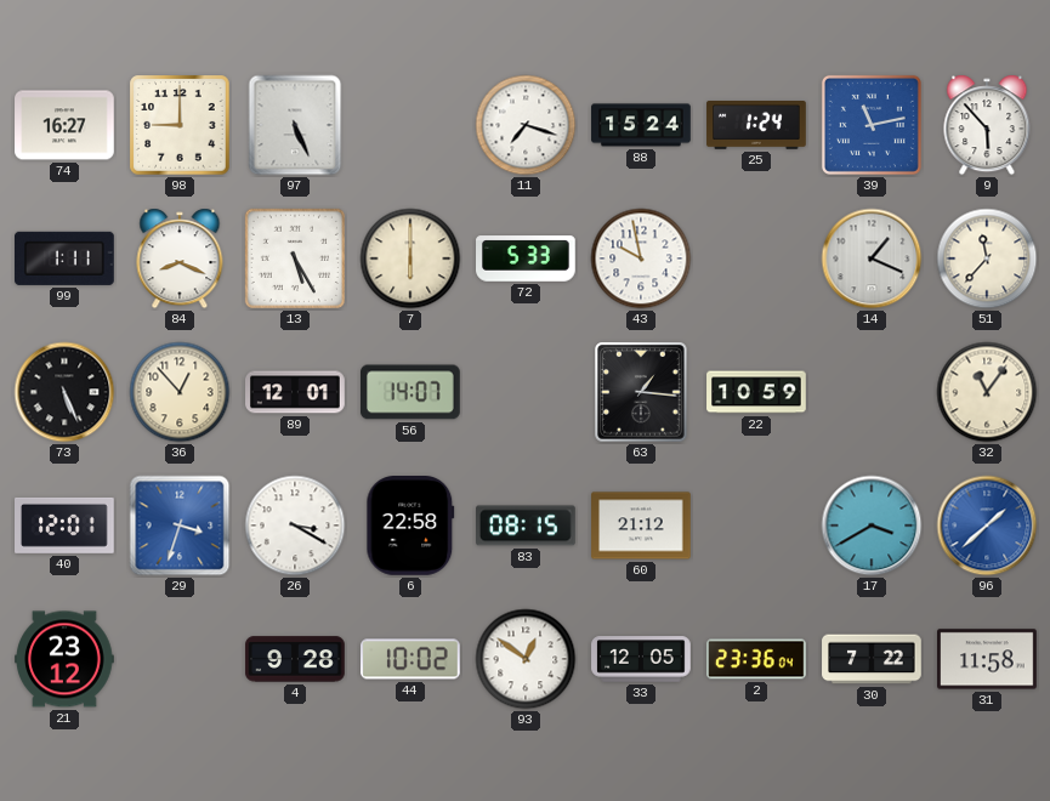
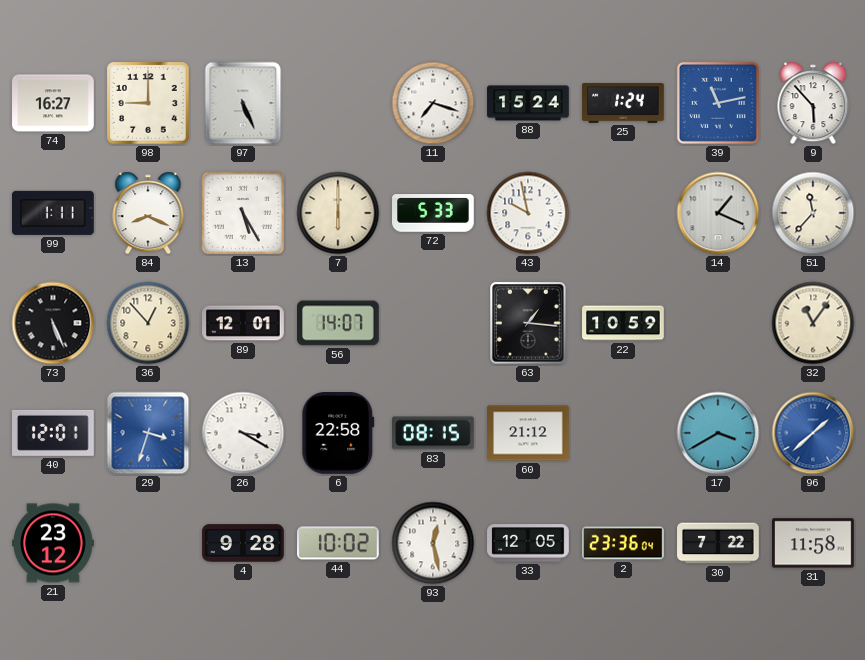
93: 12:51 -> 12:28
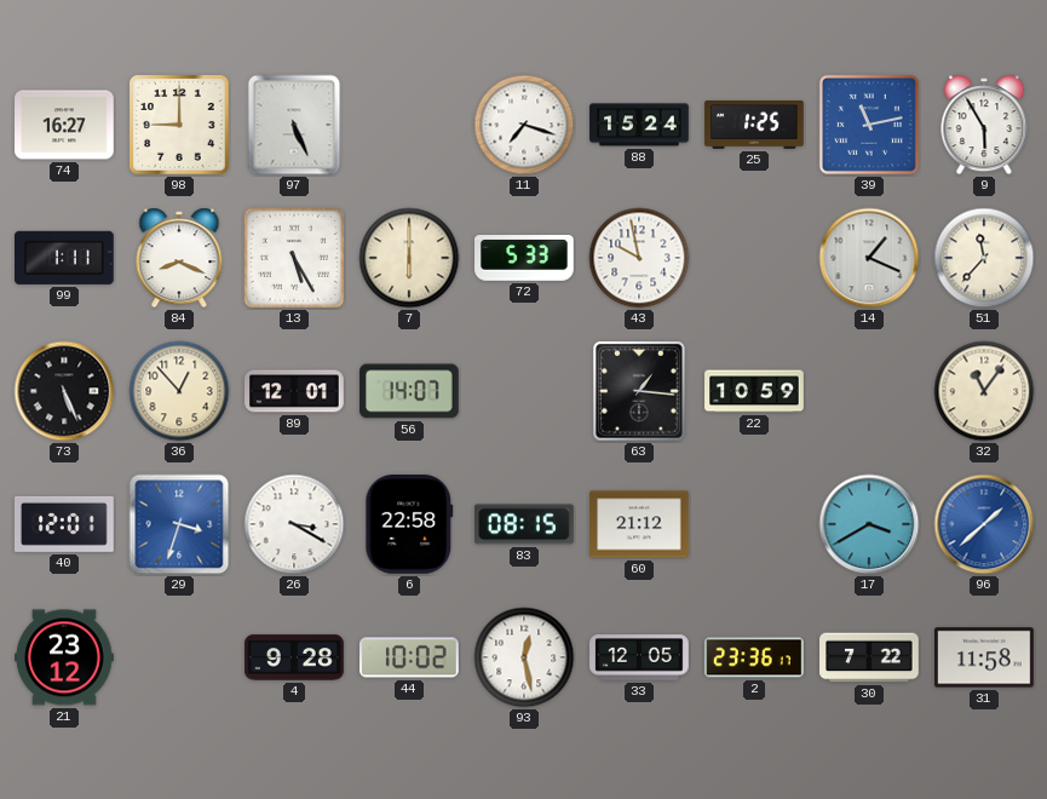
25: 1:24 -> 1:25
9: 5:53 -> 5:55
2: 23:36:04 -> 23:36:17
